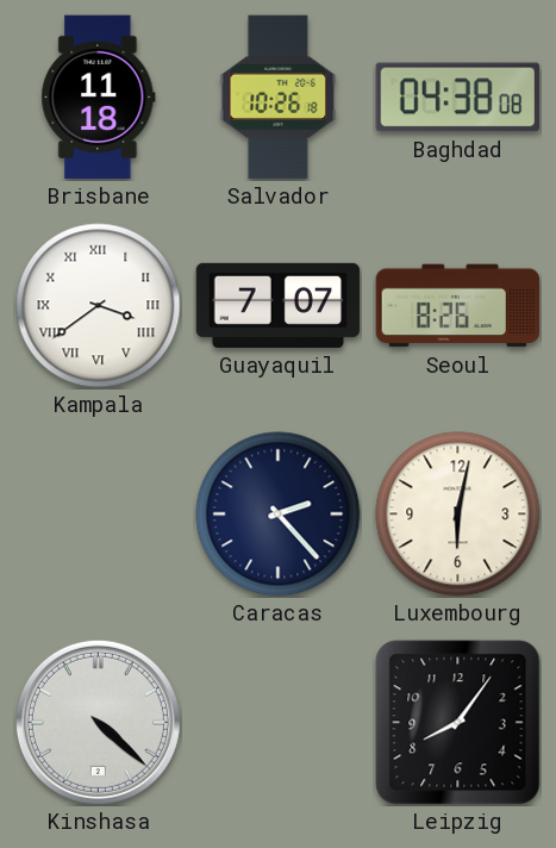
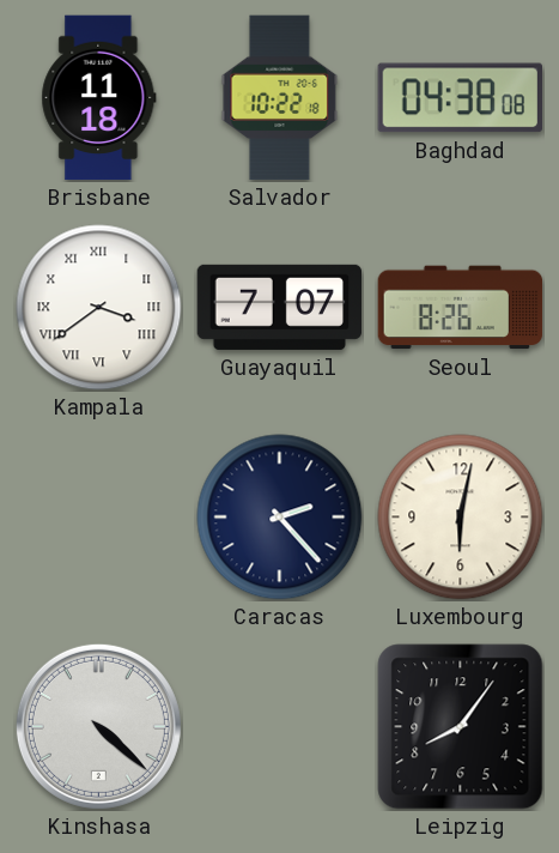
Salvador: 10:26 -> 10:22
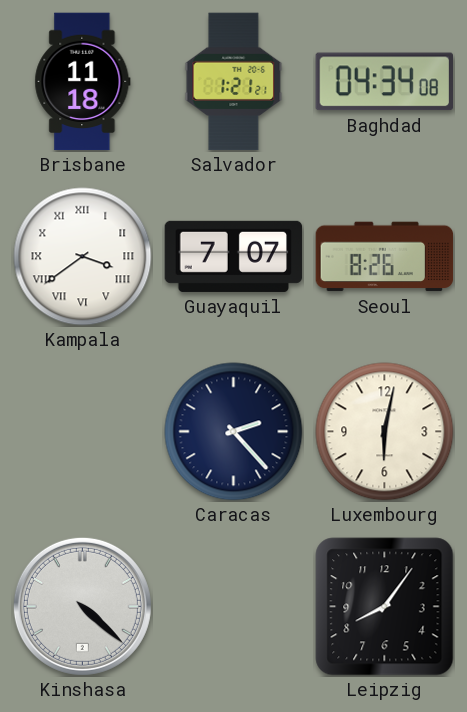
Salvador: 10:22 -> 1:21
Baghdad: 04:38 -> 04:34
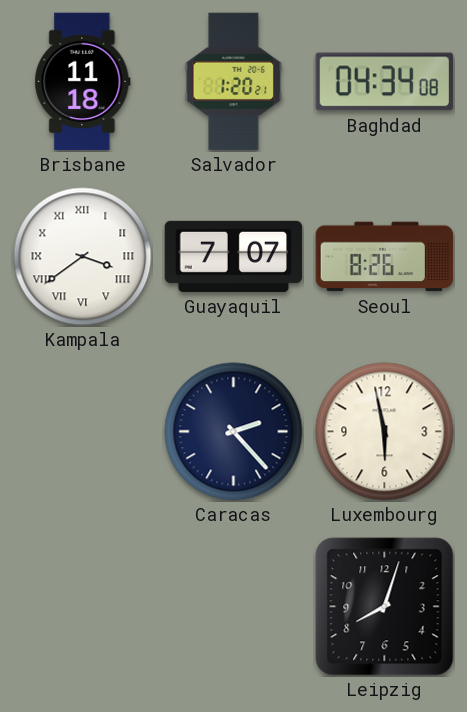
Salvador: 1:21 -> 1:20
Luxembourg: 6:02 -> 5:58
Kinshasa: 4:22 -> none
Leipzig: 8:06 -> 8:03
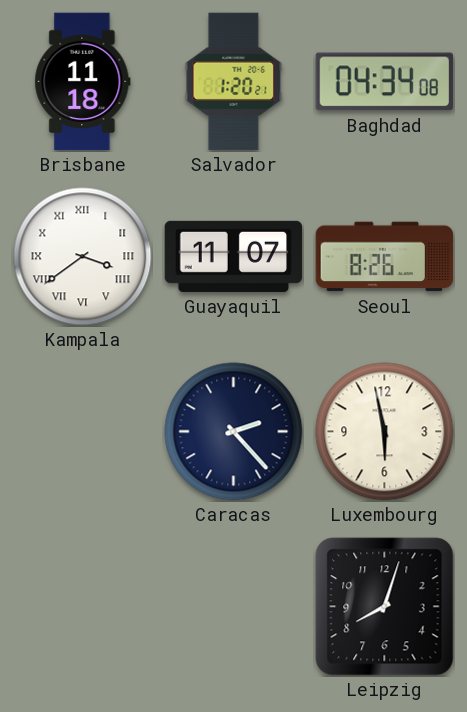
Guayaquil: 7:07 -> 11:07
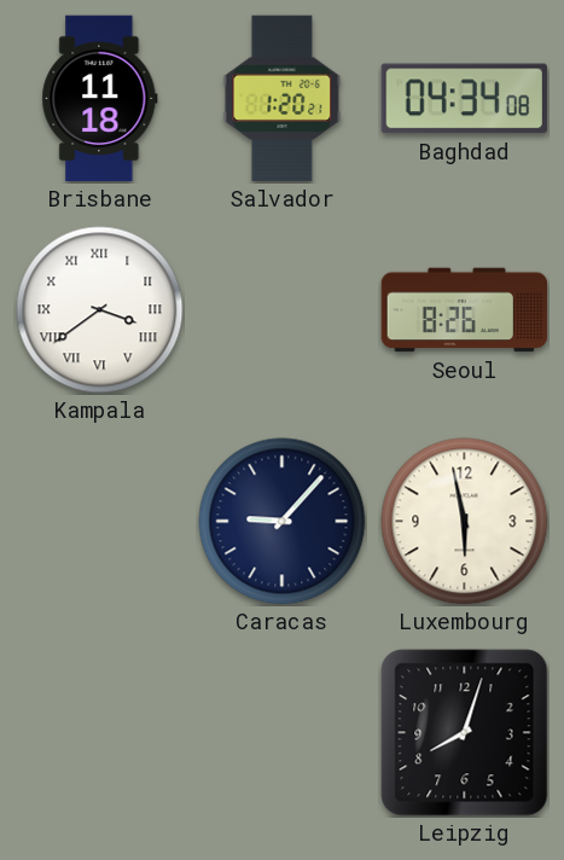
Guayaquil: 11:07 -> none
Caracas: 2:23 -> 9:07
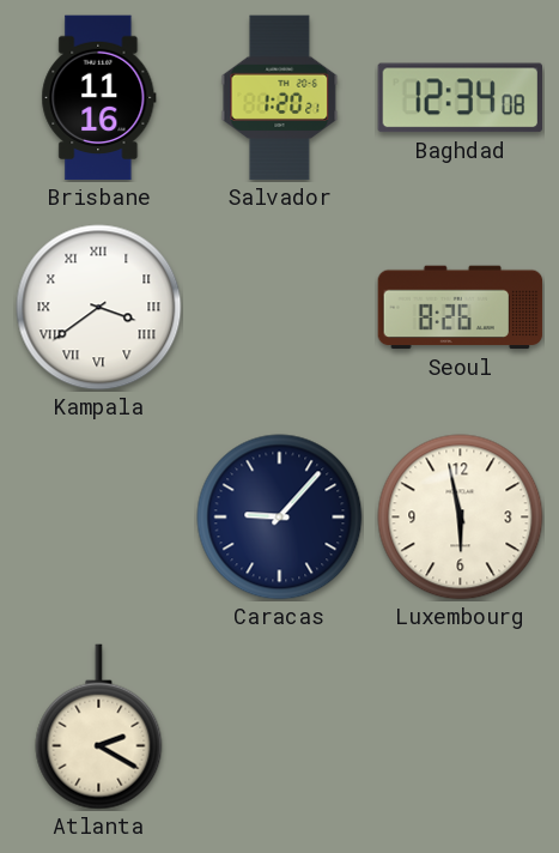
Brisbane: 11:18 -> 11:16
Baghdad: 04:34 -> 12:34
Atlanta: none -> 2:20
Leipzig: 8:03 -> none
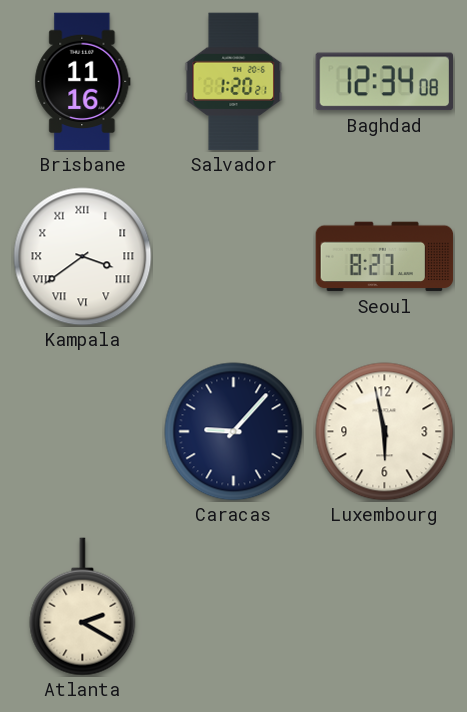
Seoul: 8:26 -> 8:27
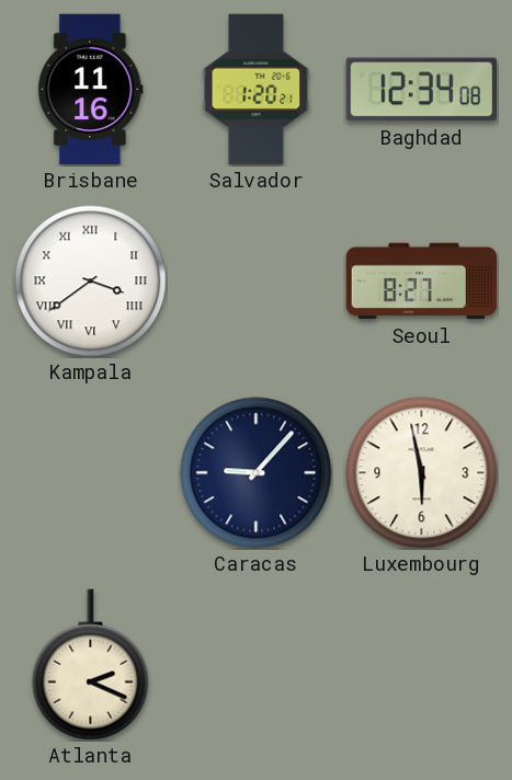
Atlanta: 2:20 -> 2:19
